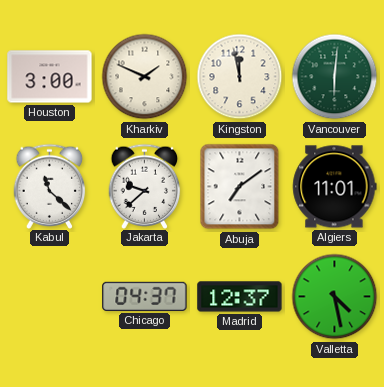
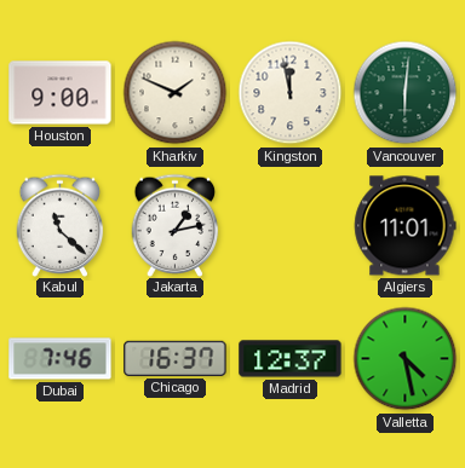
Houston: 3:00 -> 9:00
Jakarta: 9:38 -> 1:13
Abuja: 7:09 -> none
Dubai: none -> 7:46
Chicago: 04:37 -> 16:37
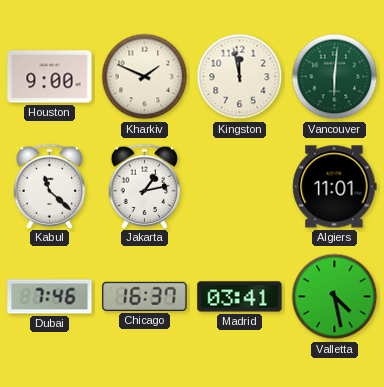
Madrid: 12:37 -> 03:41
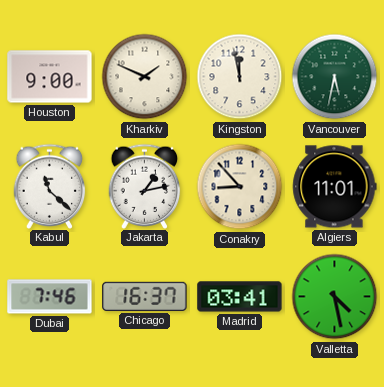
Vancouver: 6:01 -> 5:32
Conakry: none -> 8:53
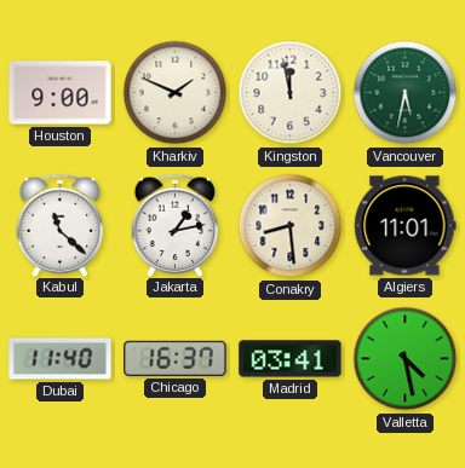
Conakry: 8:53 -> 8:29
Dubai: 7:46 -> 11:40
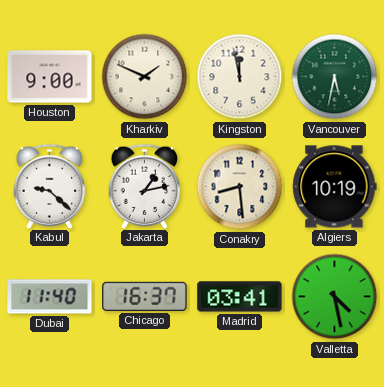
Kabul: 11:22 -> 9:22
Algiers: 11:01 -> 10:19
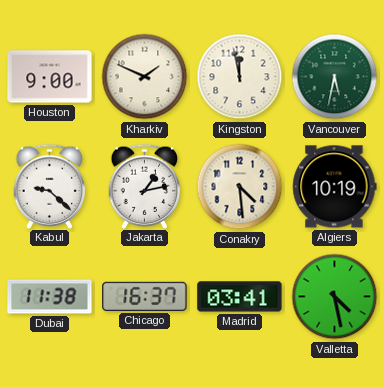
Conakry: 8:29 -> 4:29
Dubai: 11:40 -> 11:38
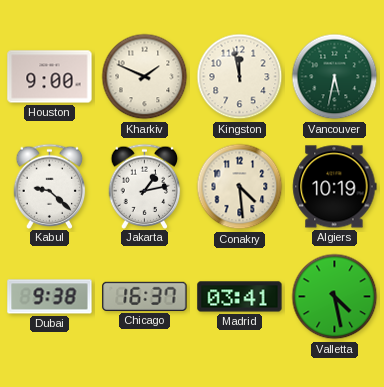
Dubai: 11:38 -> 9:38
